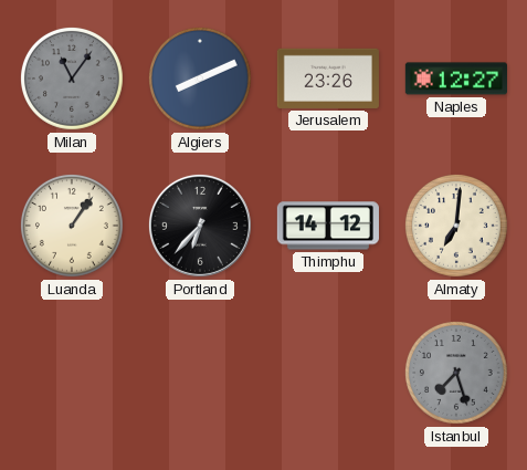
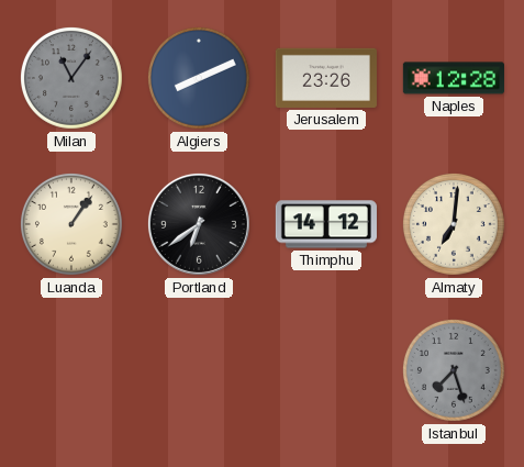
Naples: 12:27 -> 12:28
Portland: 6:37 -> 6:39
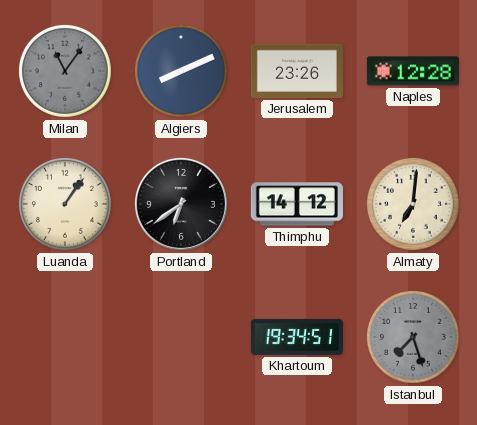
Khartoum: none -> 19:34
